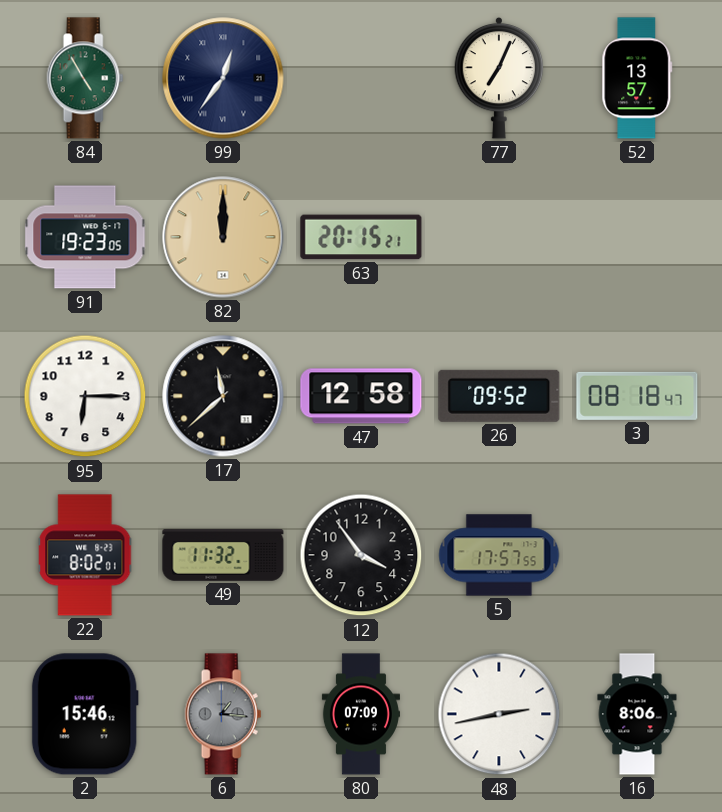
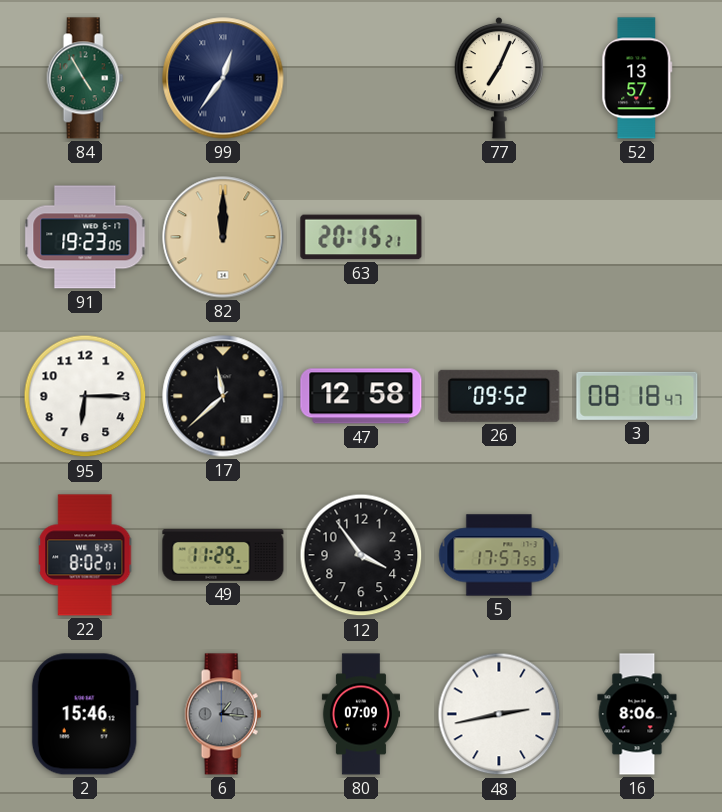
49: 11:32 -> 11:29
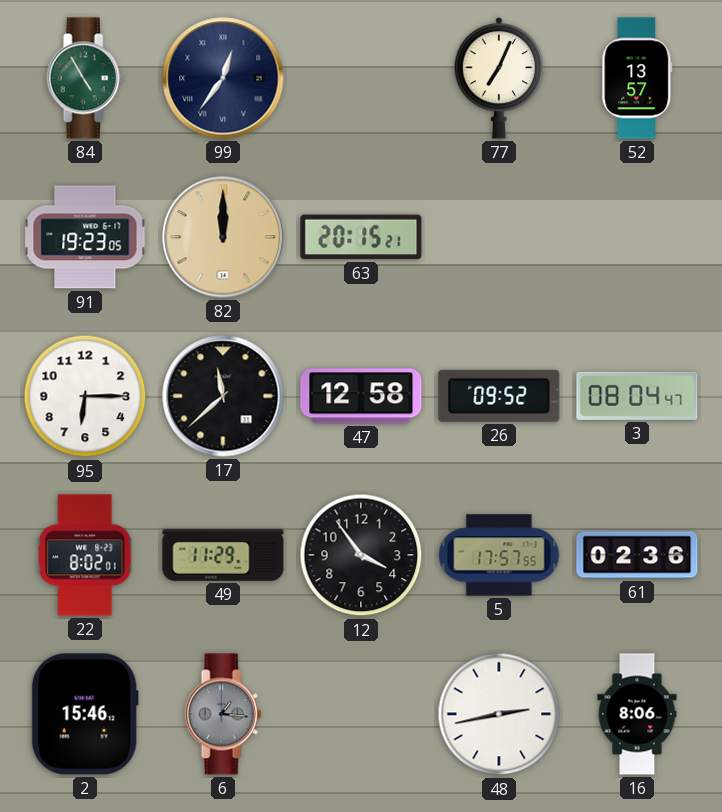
3: 08:18 -> 08:04
61: none -> 02:36
80: 07:09 -> none
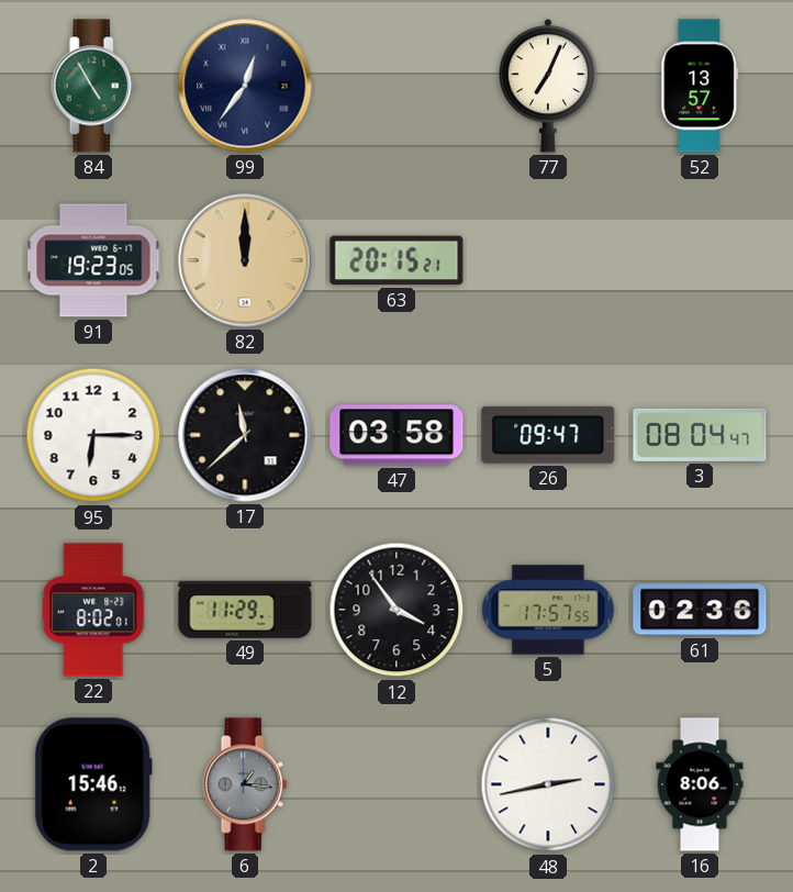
47: 12:58 -> 03:58
26: 09:52 -> 09:47
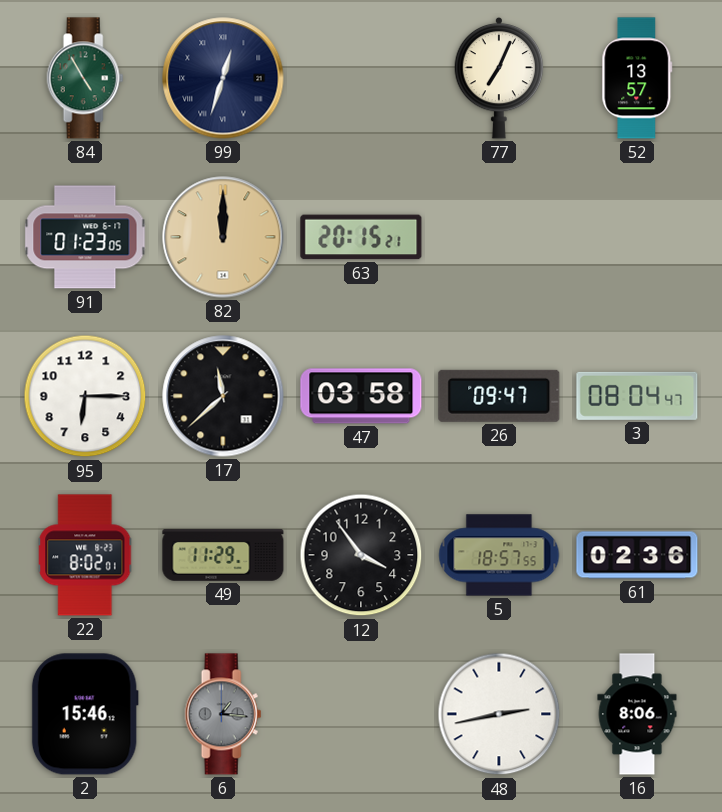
99: 12:36 -> 12:33
91: 19:23 -> 01:23
5: 17:57 -> 18:57
